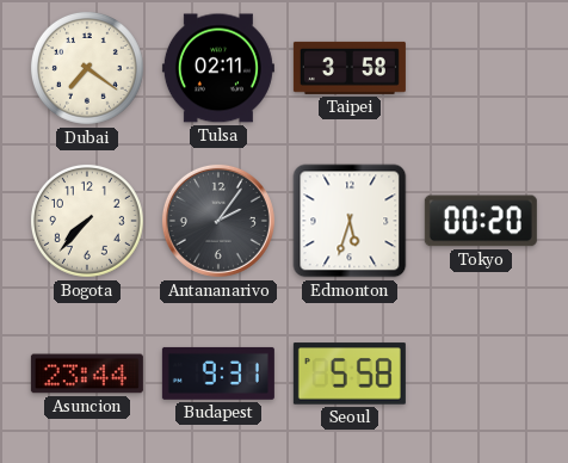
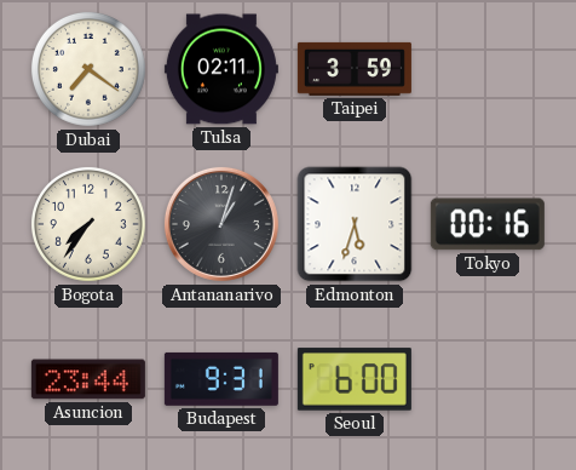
Taipei: 3:58 -> 3:59
Bogota: 7:37 -> 7:36
Antananarivo: 2:06 -> 1:03
Tokyo: 00:20 -> 00:16
Seoul: 5:58 -> 6:00
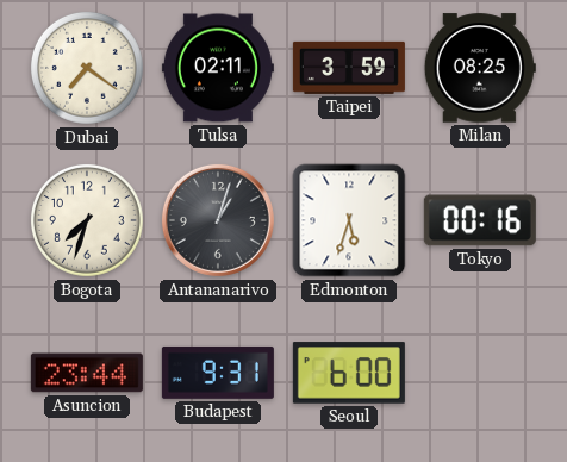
Milan: none -> 08:25
Bogota: 7:36 -> 7:33
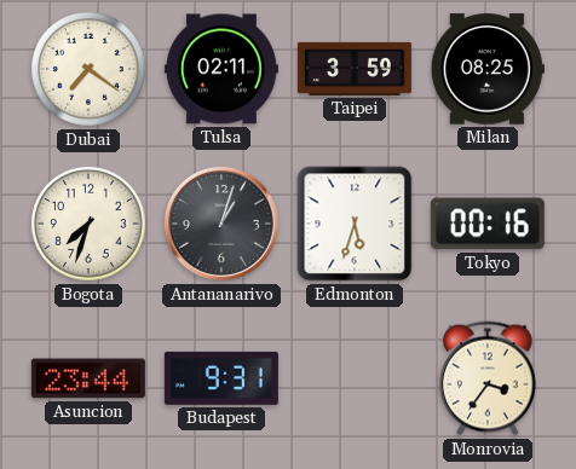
Seoul: 6:00 -> none
Monrovia: none -> 3:36
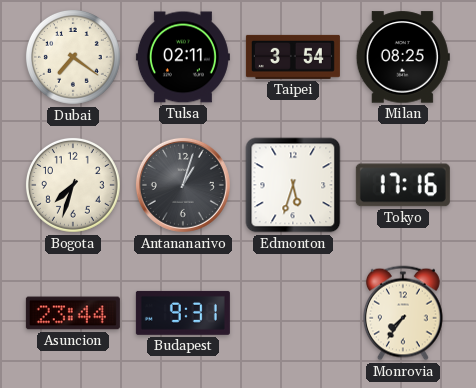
Taipei: 3:59 -> 3:54
Tokyo: 00:16 -> 17:16
Monrovia: 3:36 -> 7:36
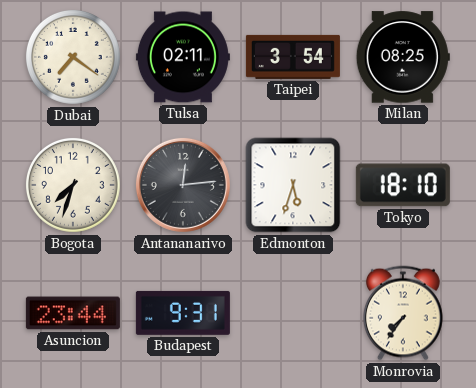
Antananarivo: 1:03 -> 12:14
Tokyo: 17:16 -> 18:10
